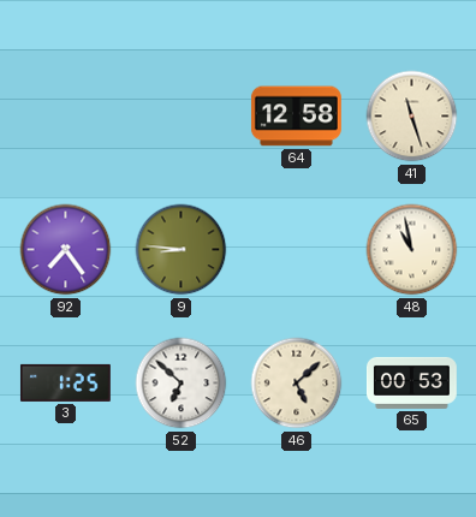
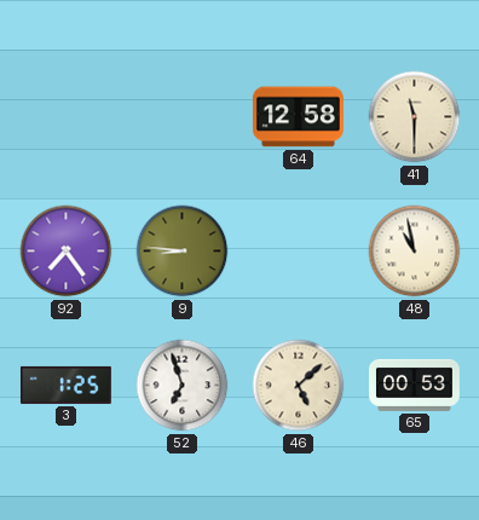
41: 11:27 -> 11:30
52: 6:52 -> 6:57
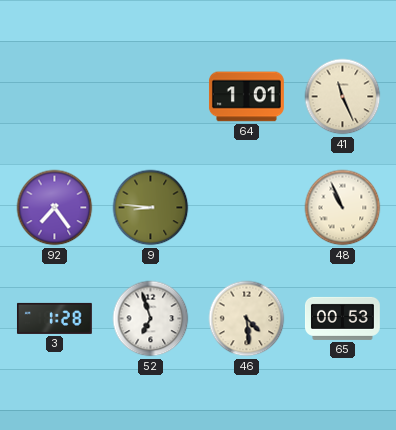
64: 12:58 -> 1:01
41: 11:30 -> 11:26
48: 10:58 -> 10:56
3: 1:25 -> 1:28
46: 5:08 -> 4:29
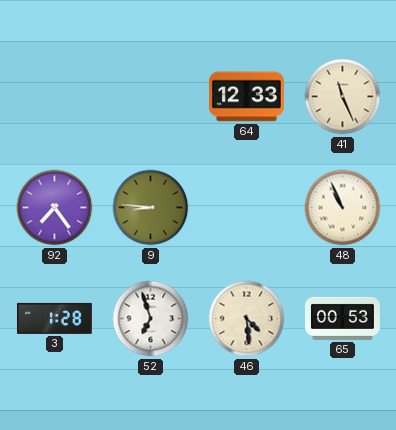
64: 1:01 -> 12:33
